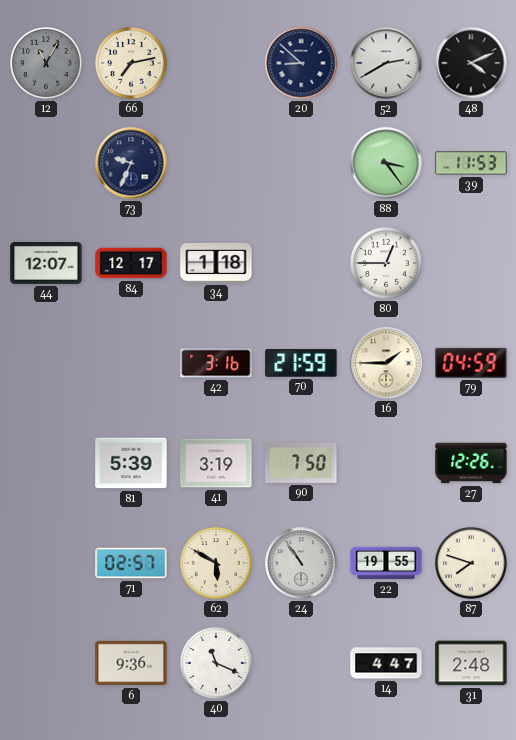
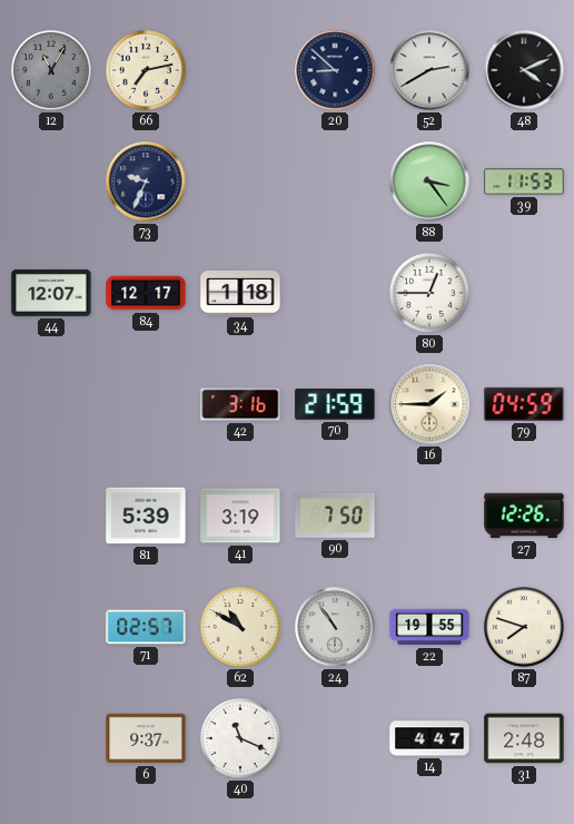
62: 5:50 -> 10:50
6: 9:36 -> 9:37
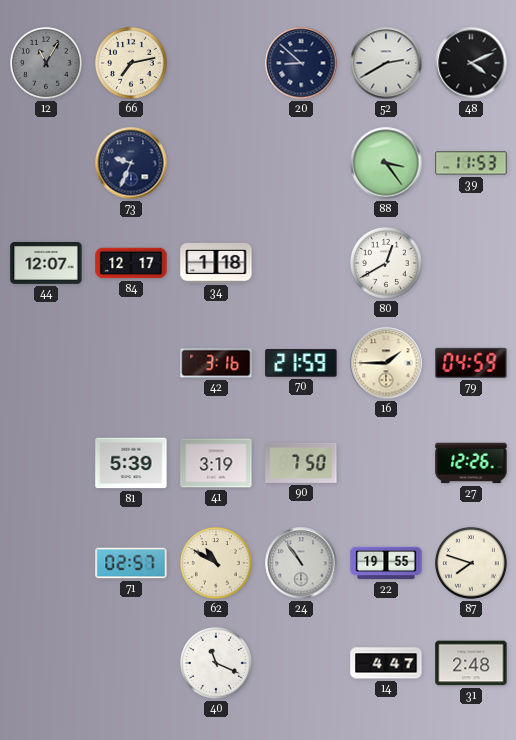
80: 12:45 -> 12:40
6: 9:37 -> none
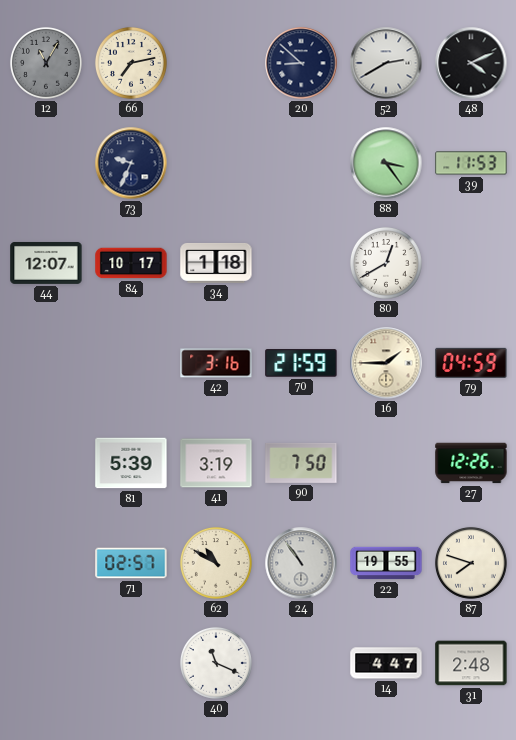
84: 12:17 -> 10:17
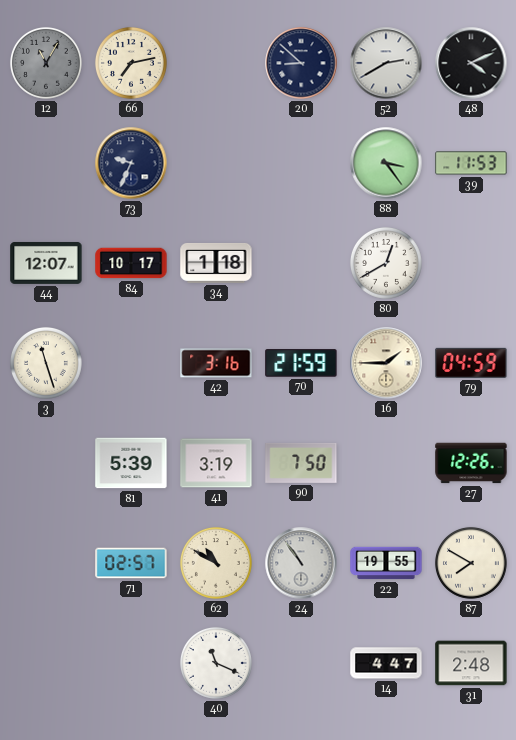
3: none -> 11:27
87: 7:48 -> 7:50
